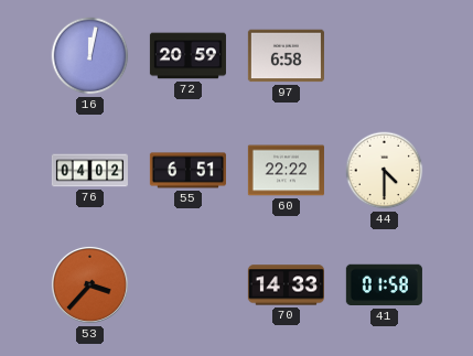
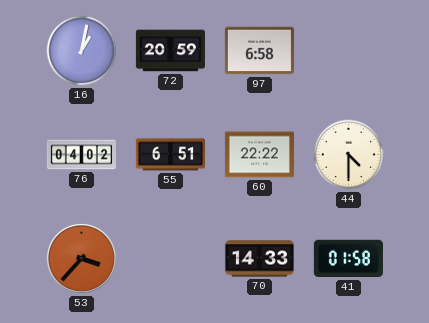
16: 12:02 -> 1:02
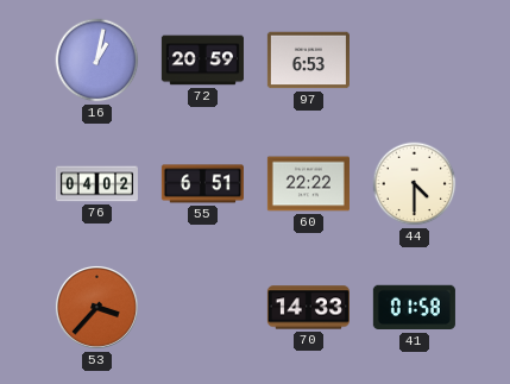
97: 6:58 -> 6:53
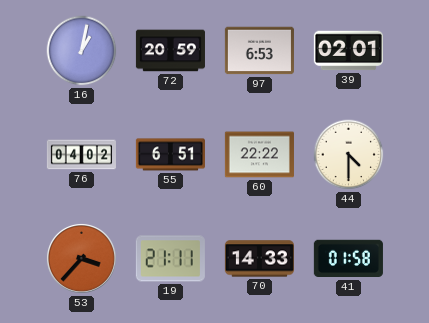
39: none -> 02:01
19: none -> 21:11
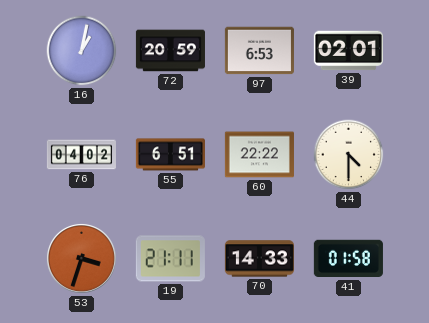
53: 3:37 -> 3:33
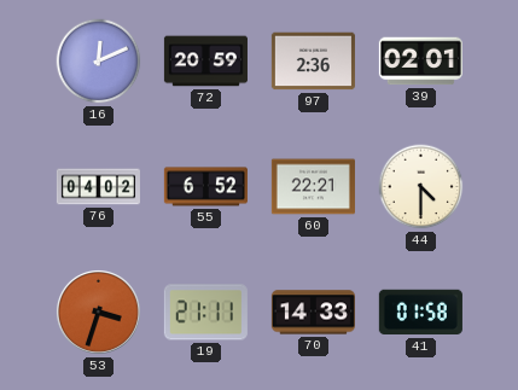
16: 1:02 -> 12:11
97: 6:53 -> 2:36
55: 6:51 -> 6:52
60: 22:22 -> 22:21
